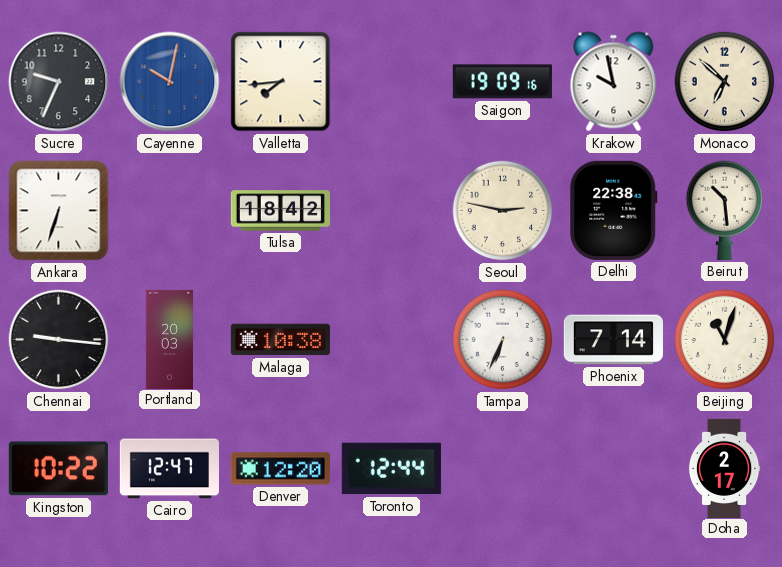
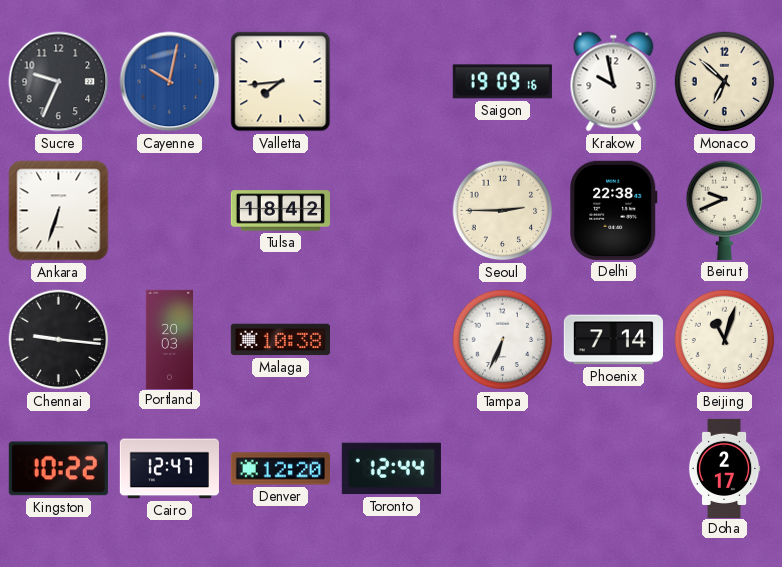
Seoul: 2:47 -> 2:45
Beirut: 10:29 -> 9:41
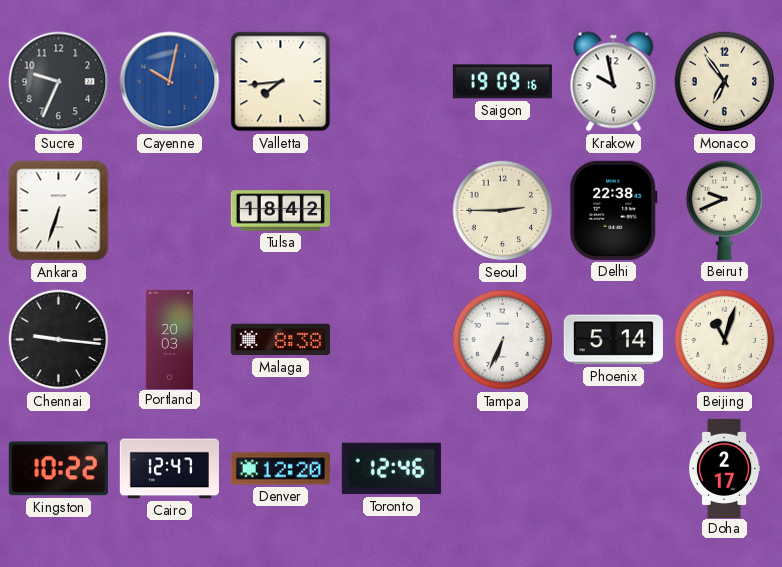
Monaco: 6:52 -> 6:54
Malaga: 10:38 -> 8:38
Phoenix: 7:14 -> 5:14
Toronto: 12:44 -> 12:46
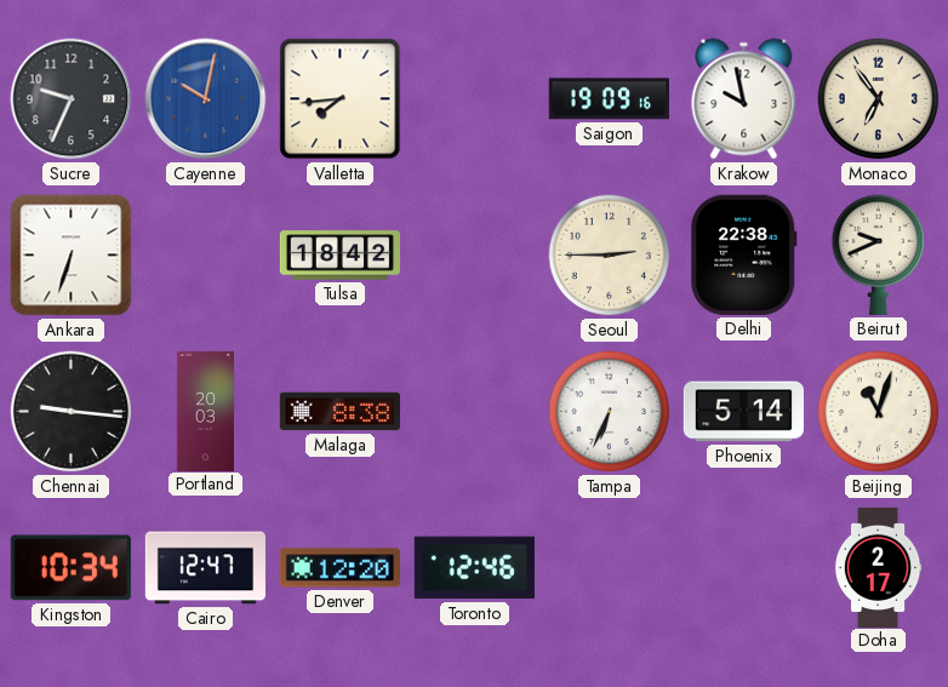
Kingston: 10:22 -> 10:34
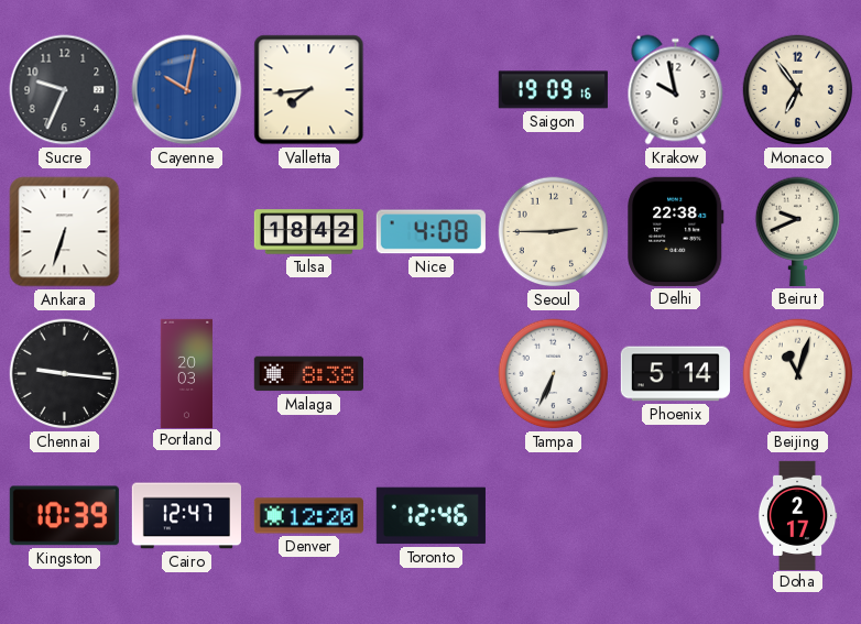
Nice: none -> 4:08
Kingston: 10:34 -> 10:39
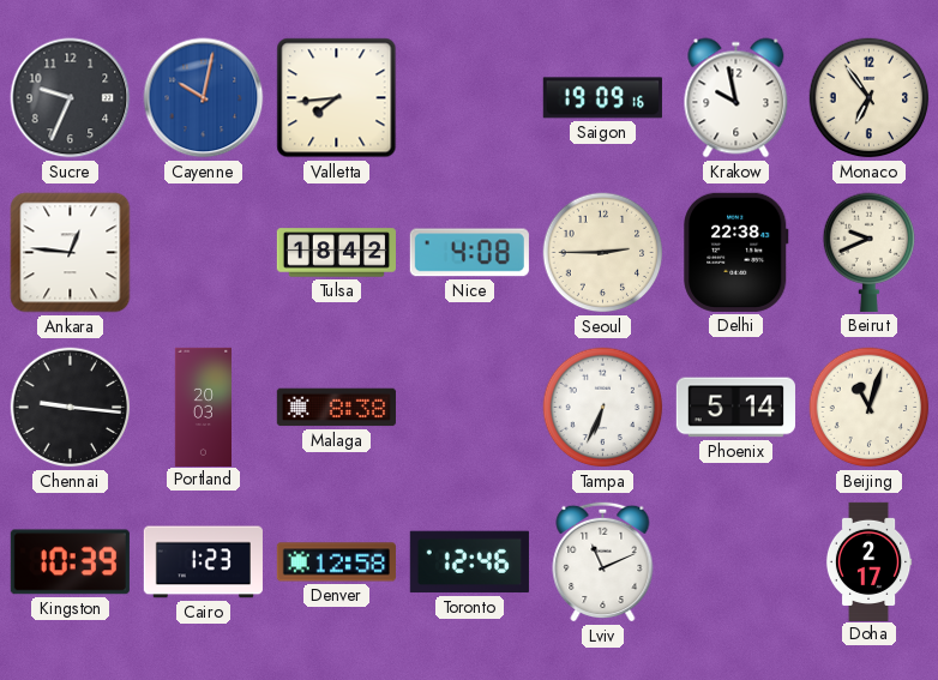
Ankara: 6:33 -> 12:46
Cairo: 12:47 -> 1:23
Denver: 12:20 -> 12:58
Lviv: none -> 11:11
